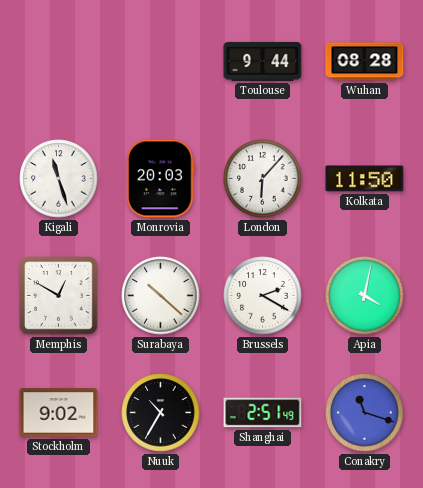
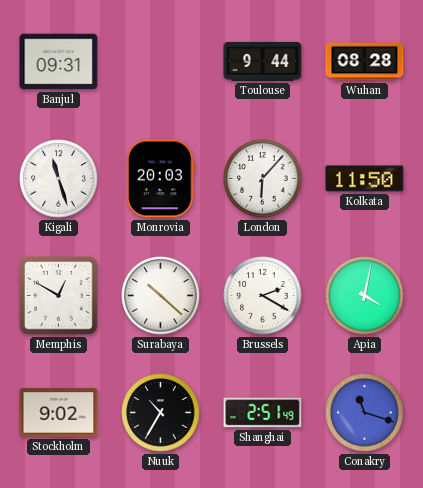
Banjul: none -> 09:31
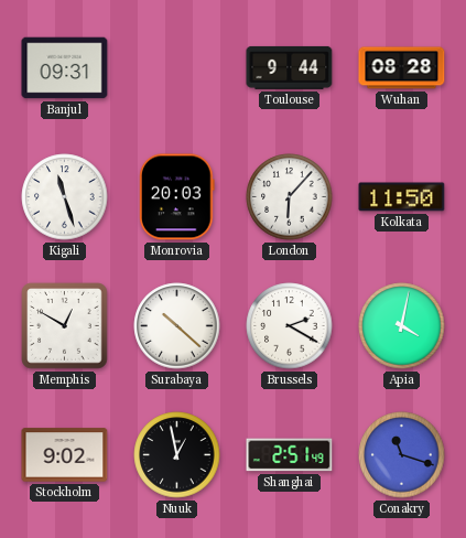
Nuuk: 10:35 -> 12:58
